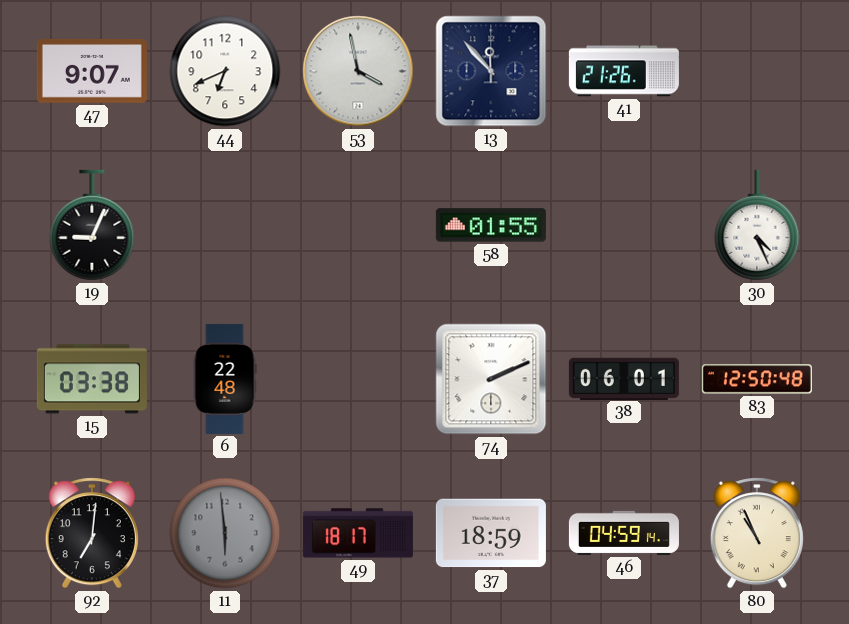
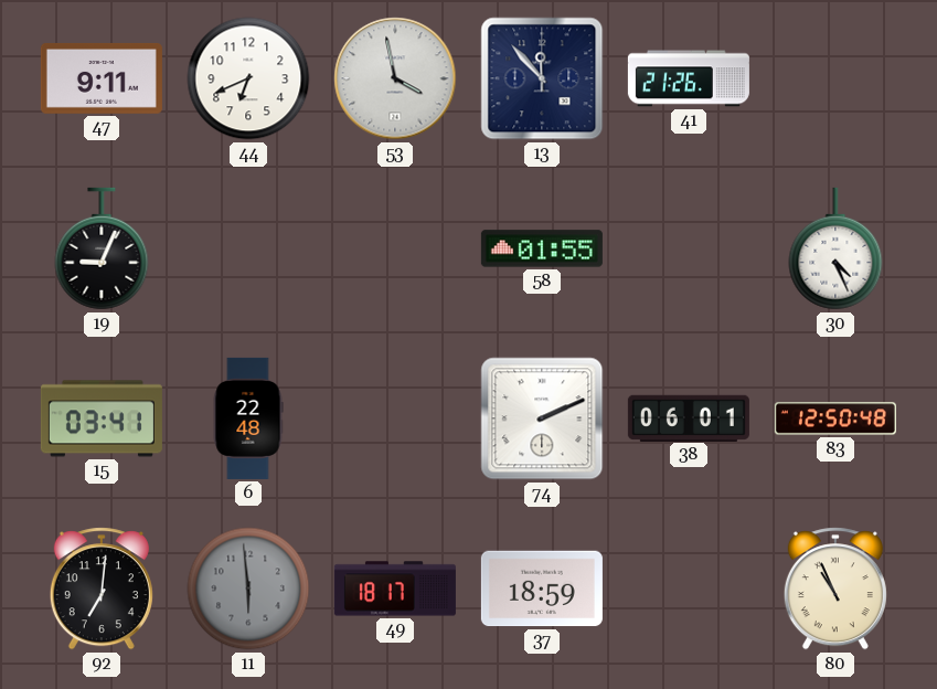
47: 9:07 -> 9:11
15: 03:38 -> 03:41
46: 04:59 -> none
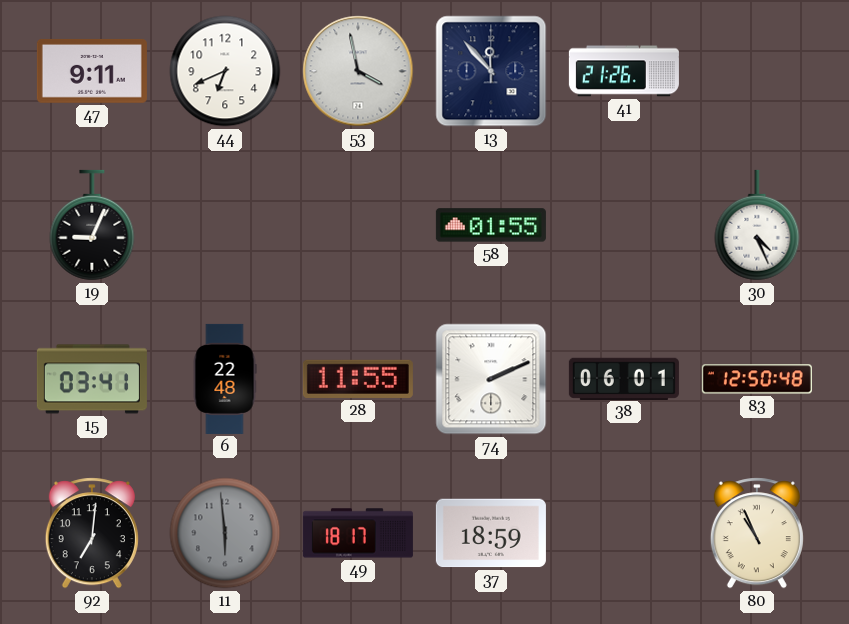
28: none -> 11:55
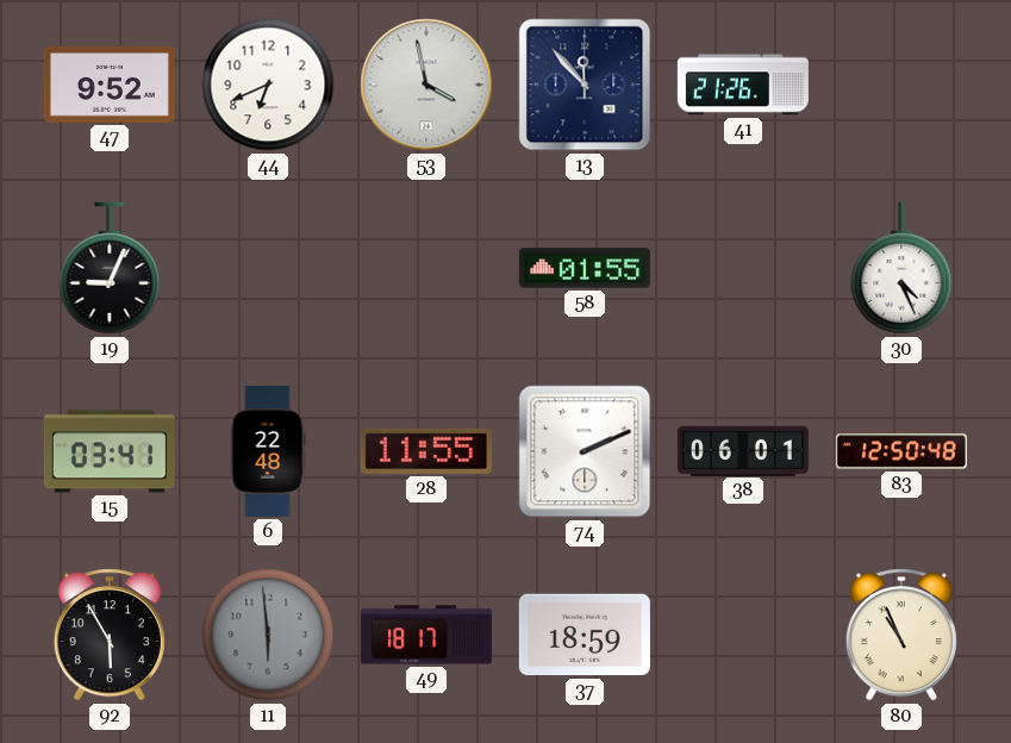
47: 9:11 -> 9:52
92: 7:01 -> 5:55
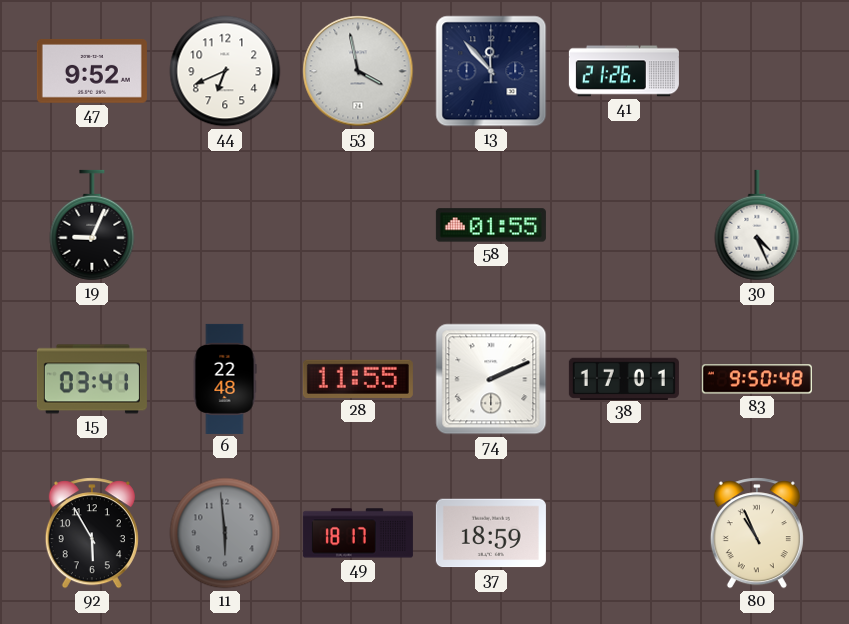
38: 06:01 -> 17:01
83: 12:50 -> 9:50
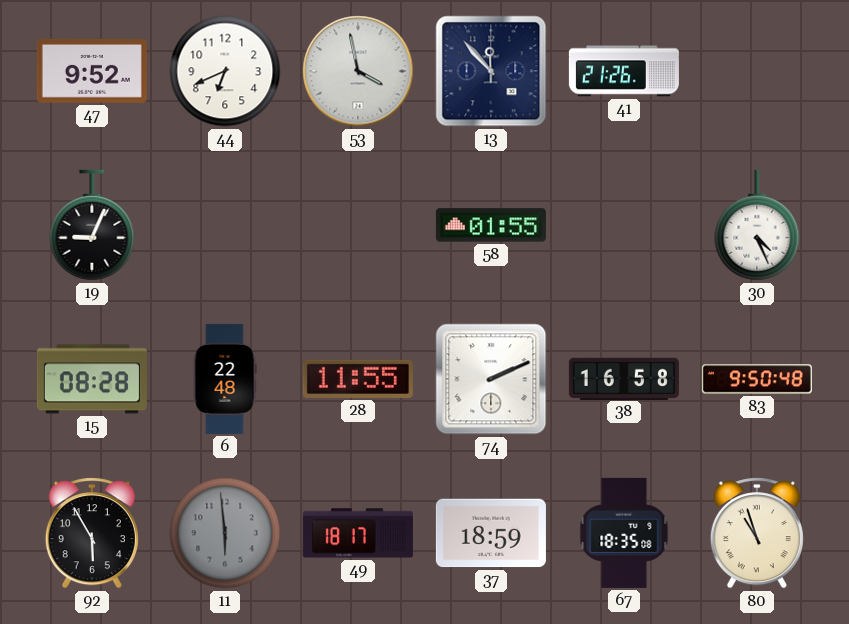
15: 03:41 -> 08:28
38: 17:01 -> 16:58
67: none -> 18:35
80: 10:56 -> 10:57
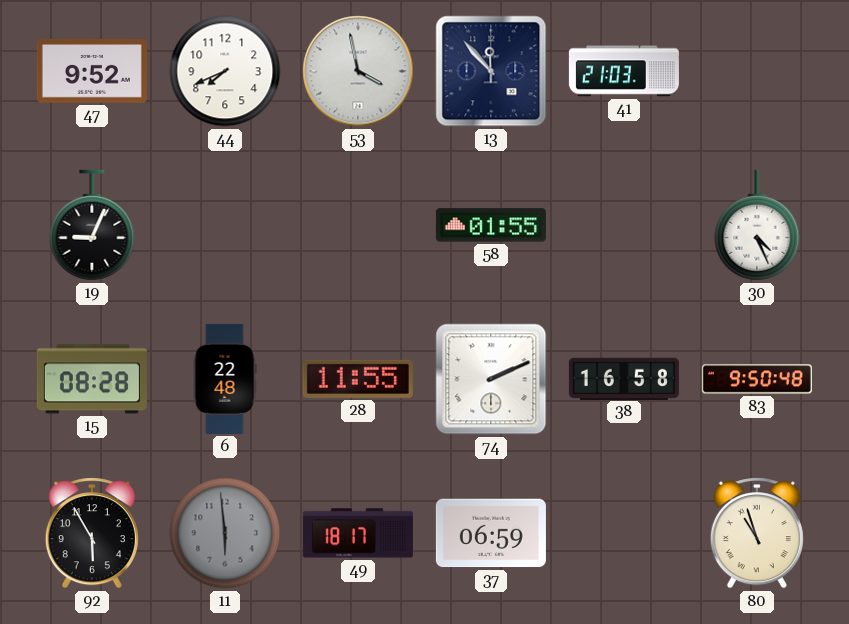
44: 6:41 -> 7:41
41: 21:26 -> 21:03
37: 18:59 -> 06:59
67: 18:35 -> none
